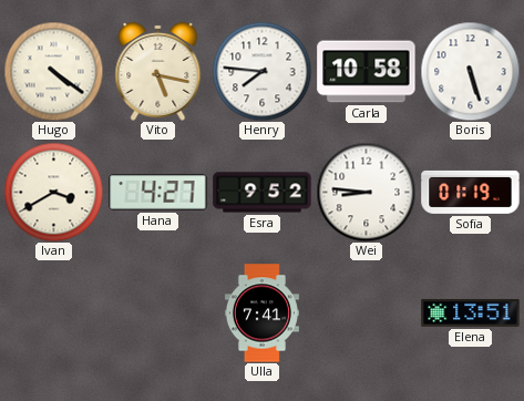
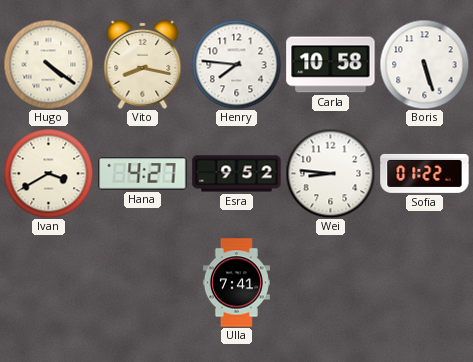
Vito: 5:17 -> 8:17
Sofia: 01:19 -> 01:22
Elena: 13:51 -> none
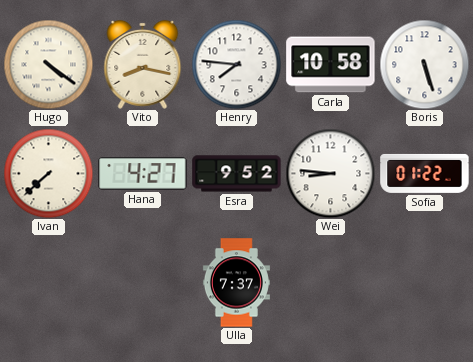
Ivan: 3:40 -> 7:38
Ulla: 7:41 -> 7:37
